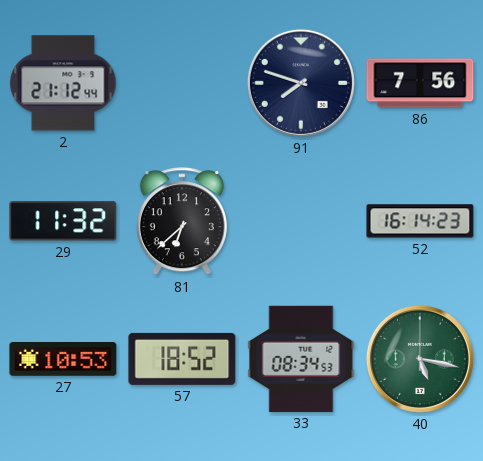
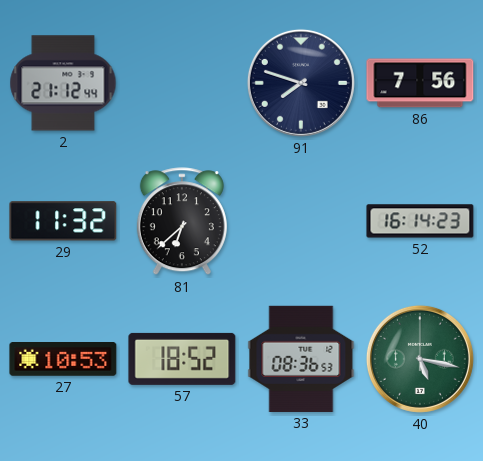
33: 08:34 -> 08:36
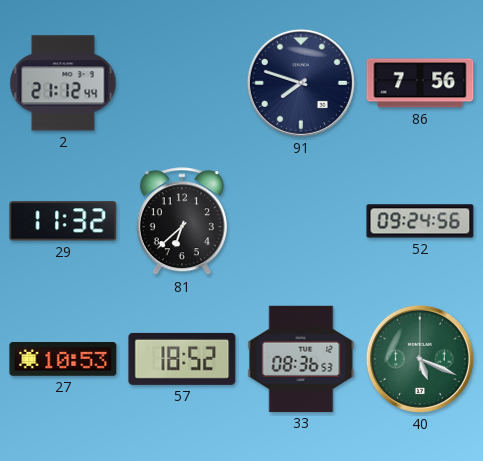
52: 16:14 -> 09:24
40: 5:17 -> 5:19
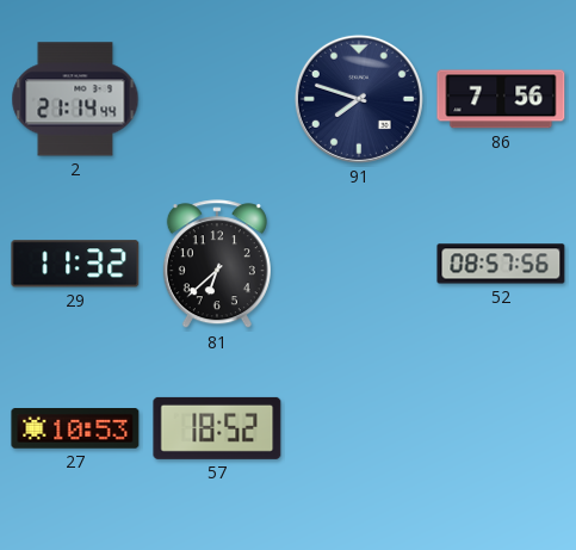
2: 21:12 -> 21:14
52: 09:24 -> 08:57
33: 08:36 -> none
40: 5:19 -> none
